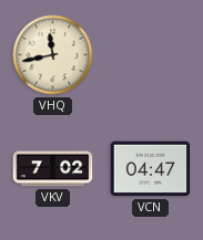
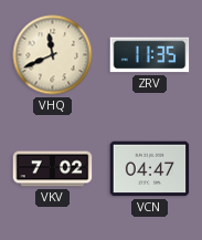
VHQ: 11:43 -> 11:41
ZRV: none -> 11:35
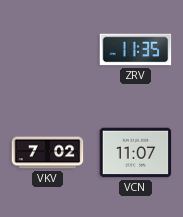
VHQ: 11:41 -> none
VCN: 04:47 -> 11:07
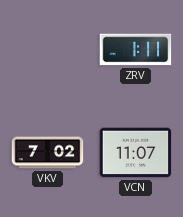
ZRV: 11:35 -> 1:11
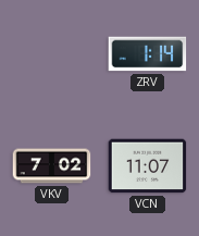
ZRV: 1:11 -> 1:14
